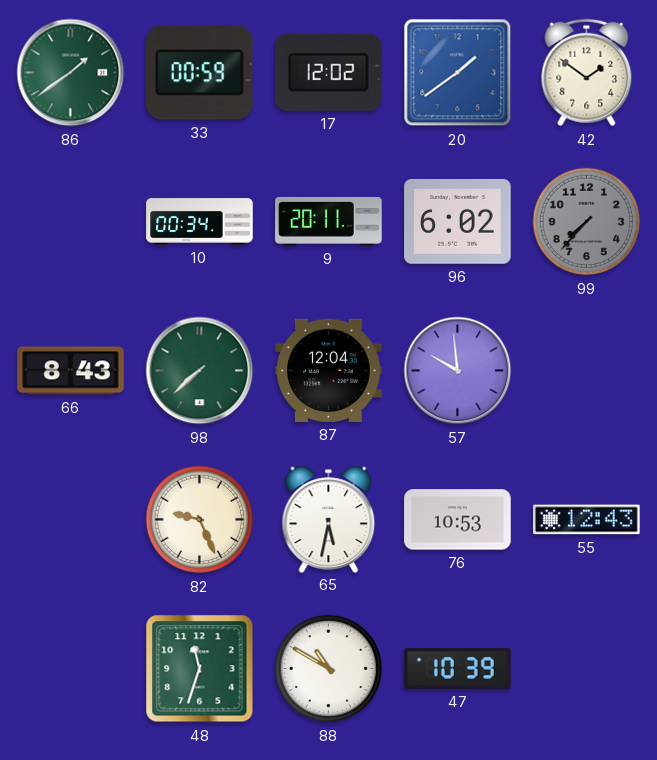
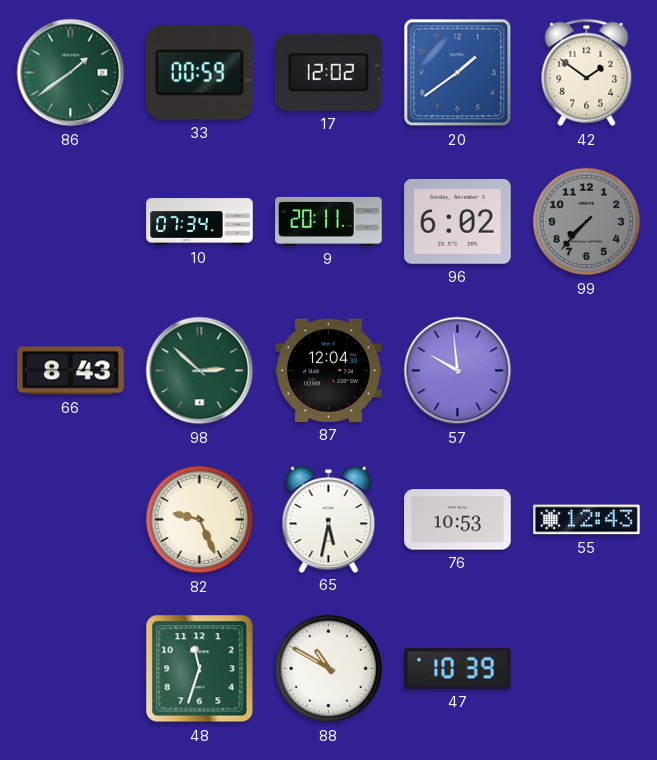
10: 00:34 -> 07:34
98: 7:38 -> 2:52
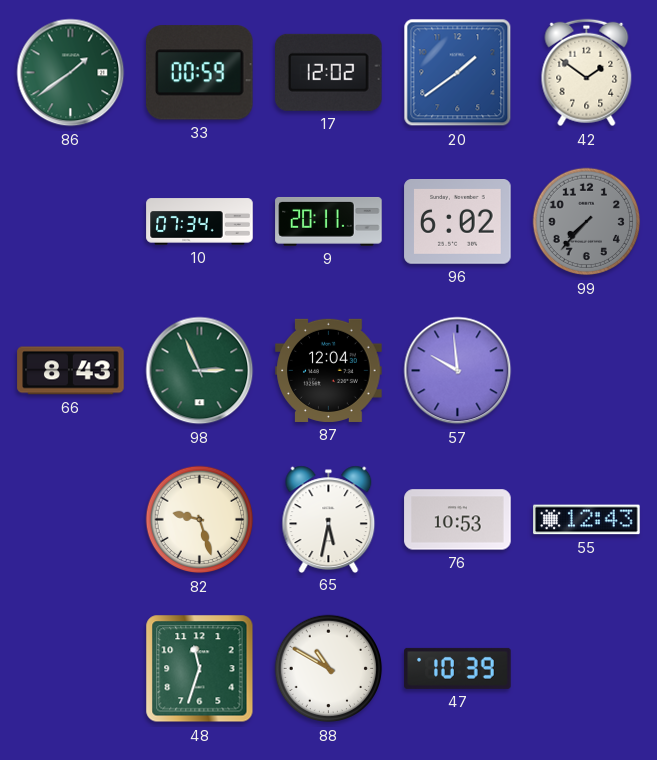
98: 2:52 -> 2:56
82: 9:26 -> 9:27
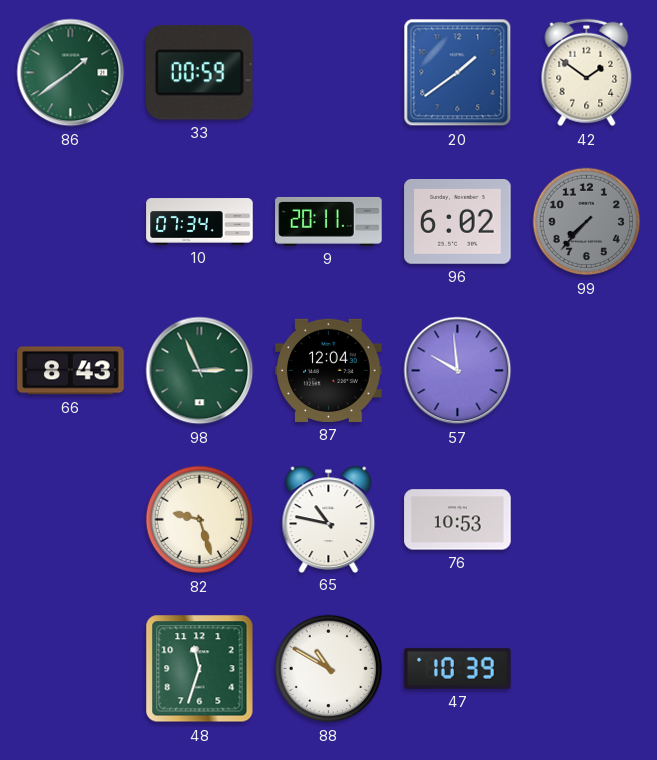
17: 12:02 -> none
65: 5:32 -> 10:47
55: 12:43 -> none
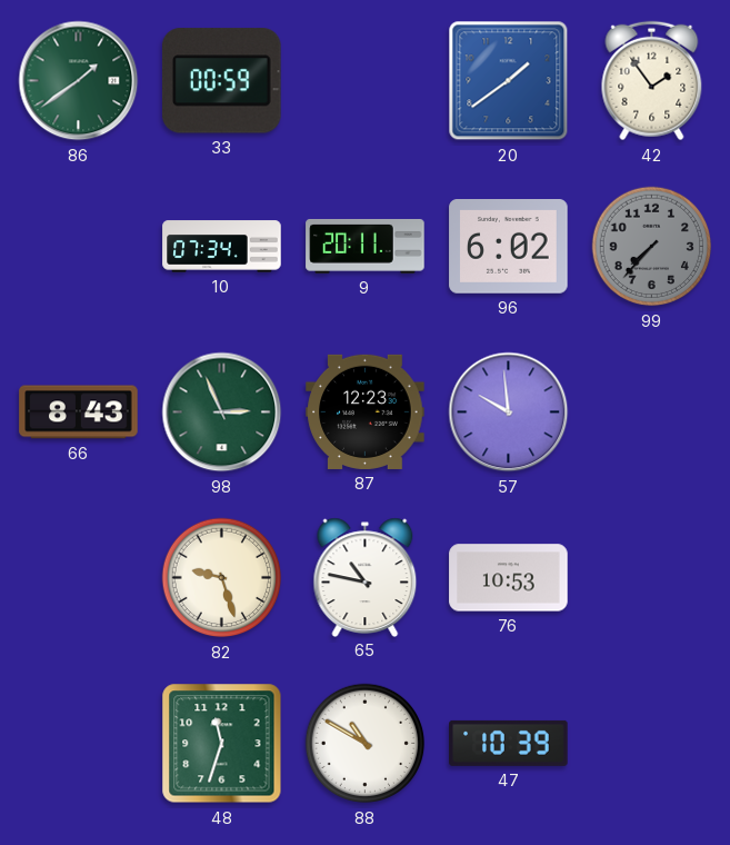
42: 1:51 -> 1:54
87: 12:04 -> 12:23
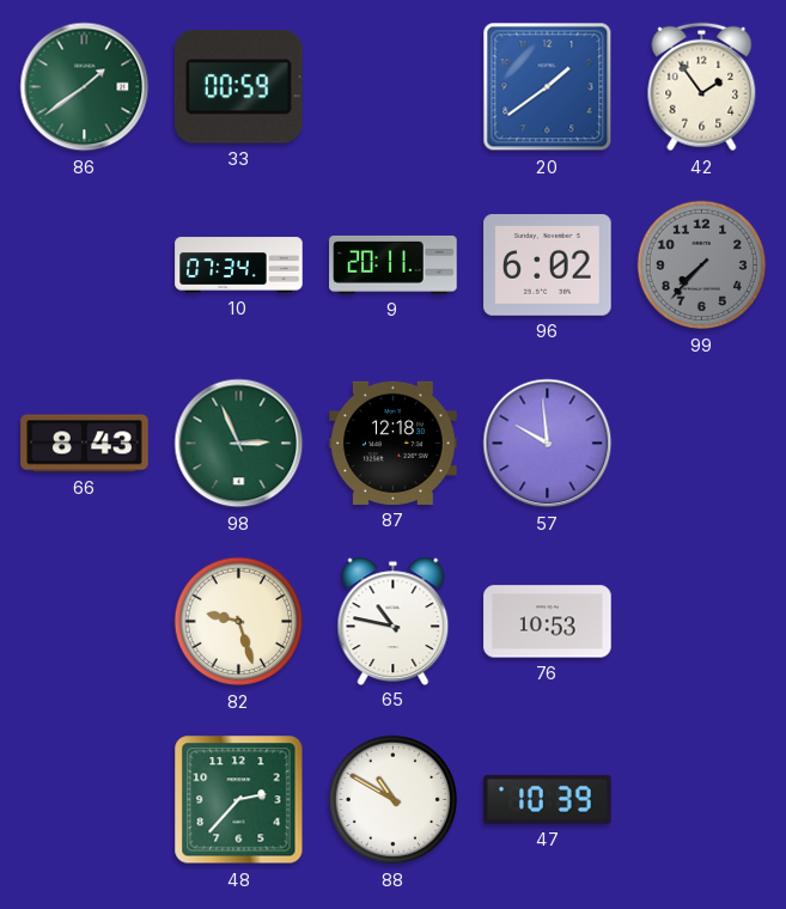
87: 12:23 -> 12:18
48: 11:33 -> 2:37
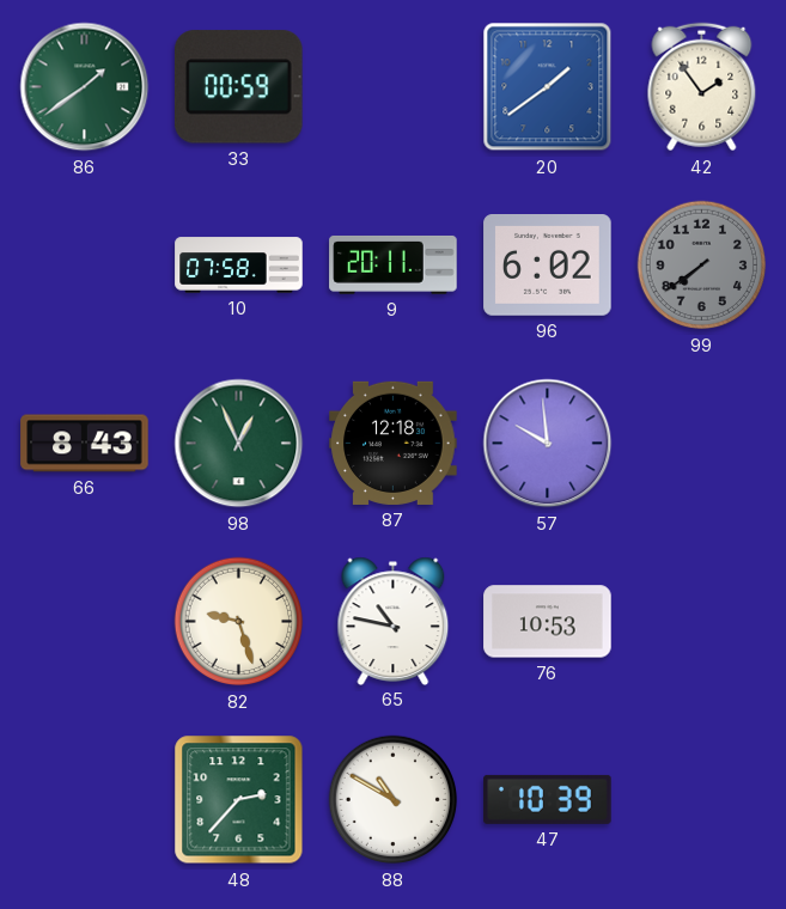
10: 07:34 -> 07:58
99: 7:37 -> 7:39
98: 2:56 -> 12:56
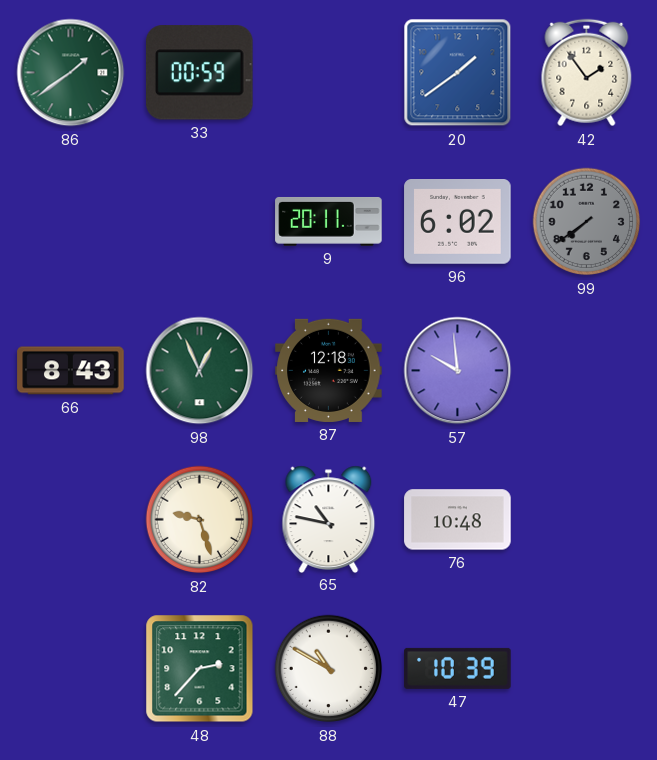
10: 07:58 -> none
76: 10:53 -> 10:48
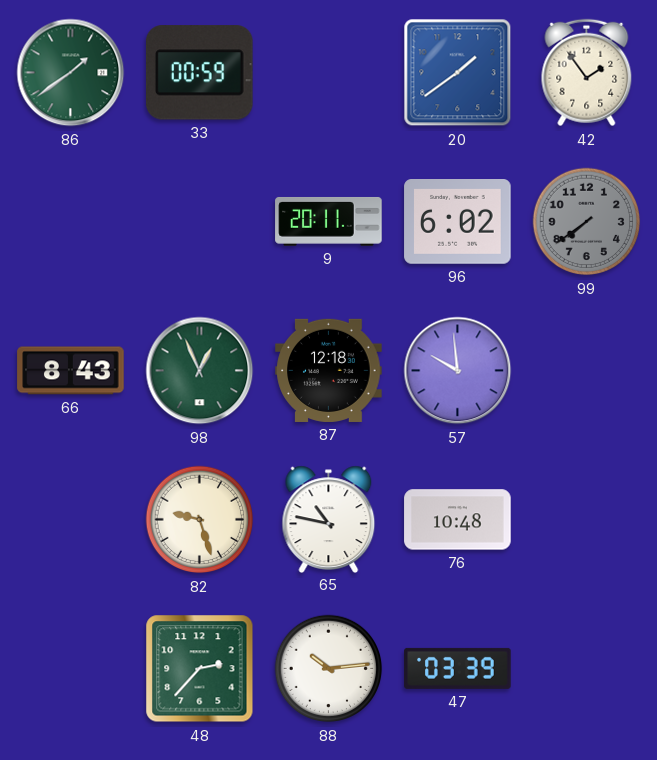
88: 10:50 -> 10:14
47: 10:39 -> 03:39
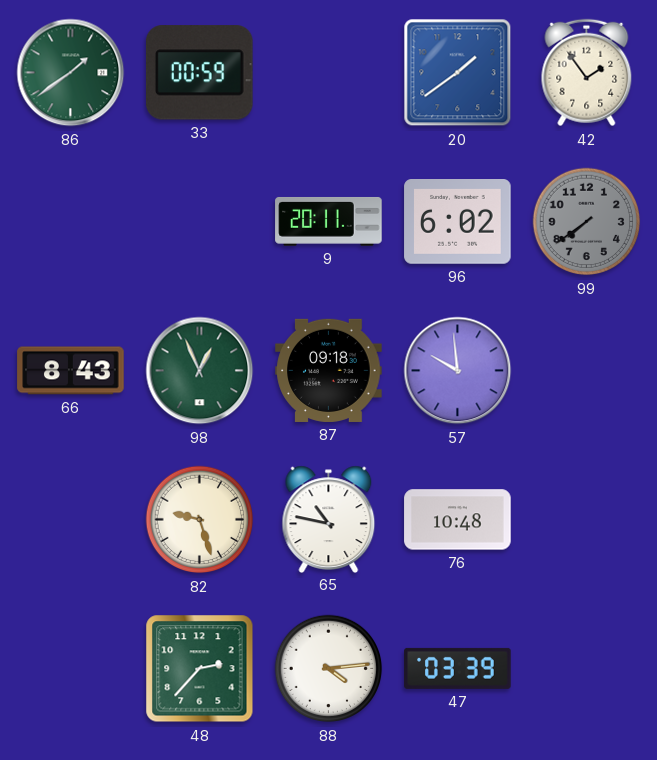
87: 12:18 -> 09:18
88: 10:14 -> 4:14
